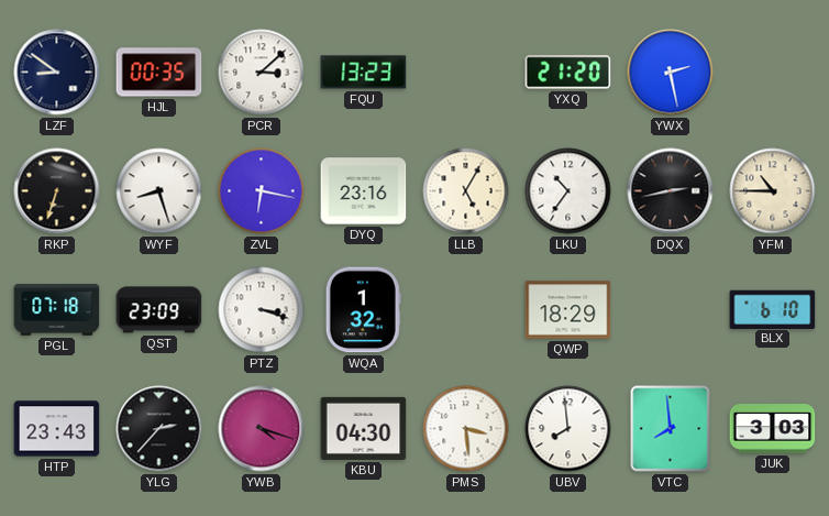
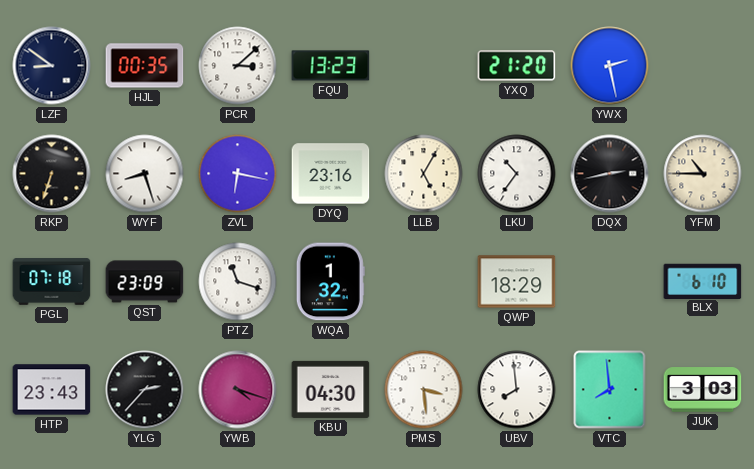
PTZ: 3:18 -> 11:18
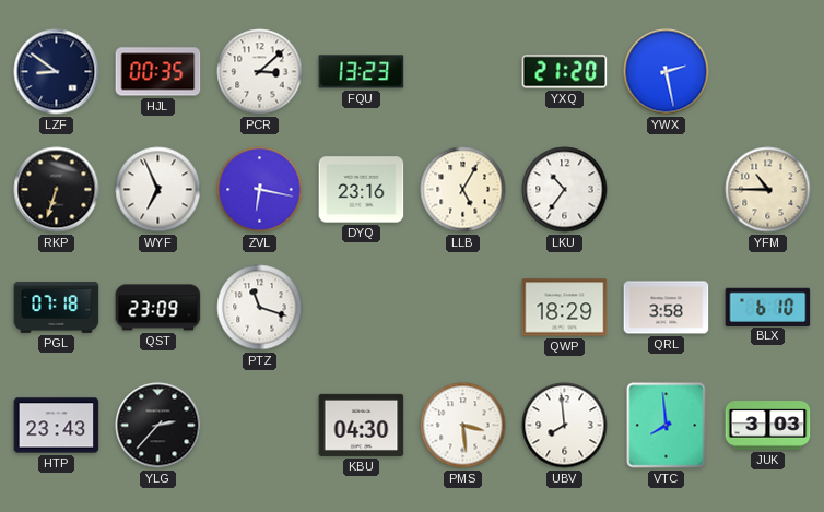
WYF: 8:27 -> 6:56
DQX: 2:43 -> none
WQA: 1:32 -> none
QRL: none -> 3:58
YWB: 4:18 -> none
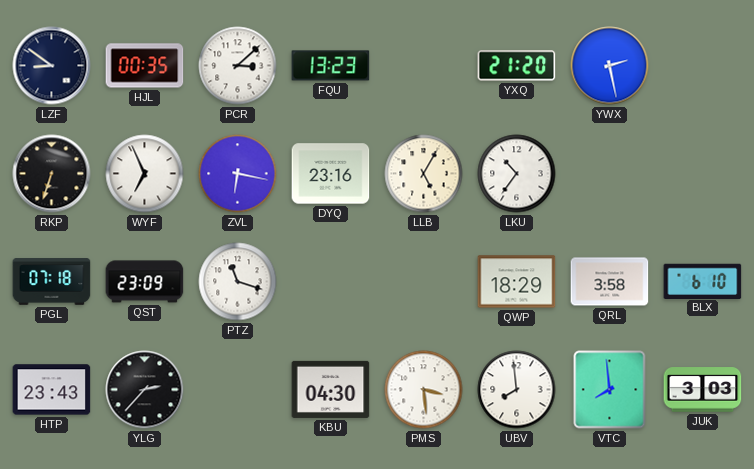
YFM: 10:45 -> none
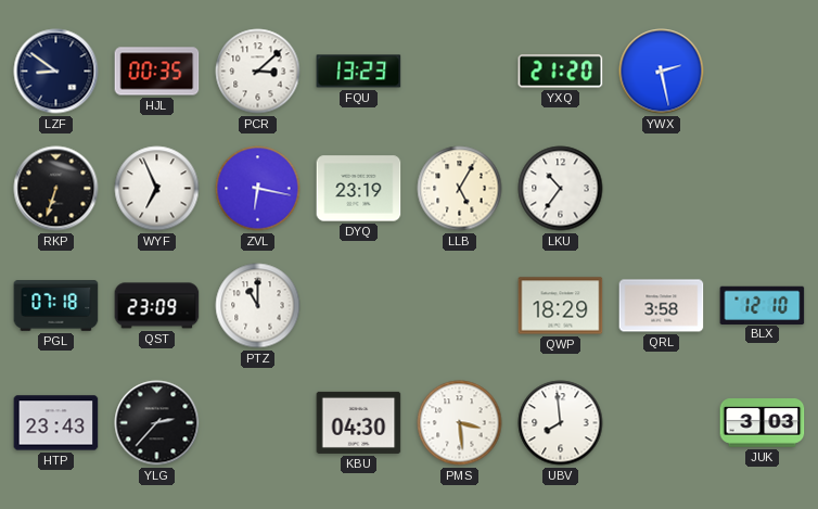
DYQ: 23:16 -> 23:19
PTZ: 11:18 -> 11:00
BLX: 6:10 -> 12:10
VTC: 7:59 -> none
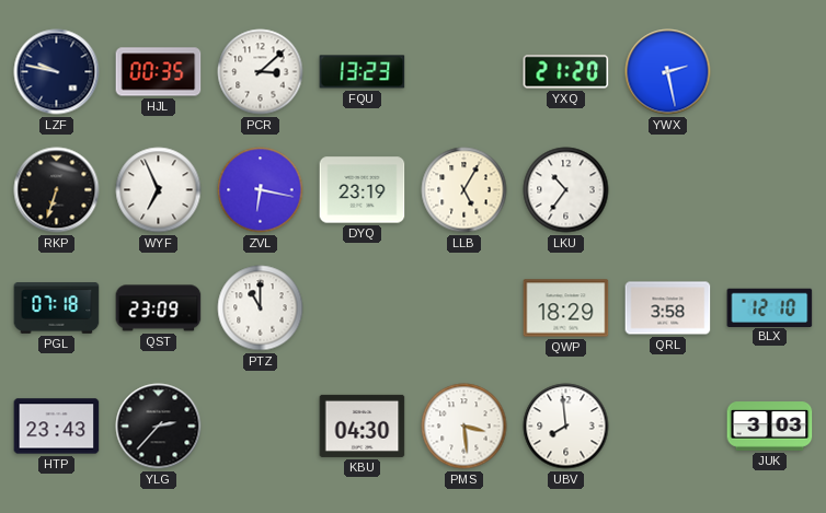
LZF: 8:51 -> 9:47
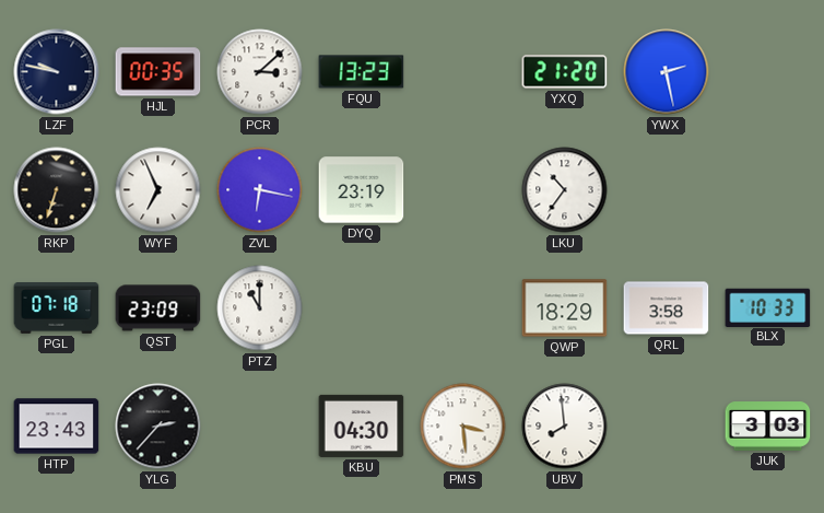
LLB: 5:05 -> none
BLX: 12:10 -> 10:33
